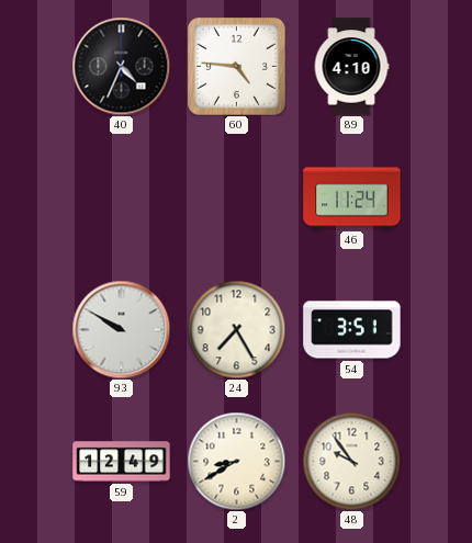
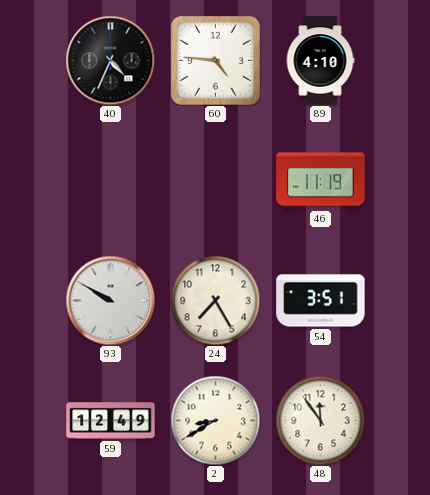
46: 11:24 -> 11:19
48: 9:54 -> 11:54
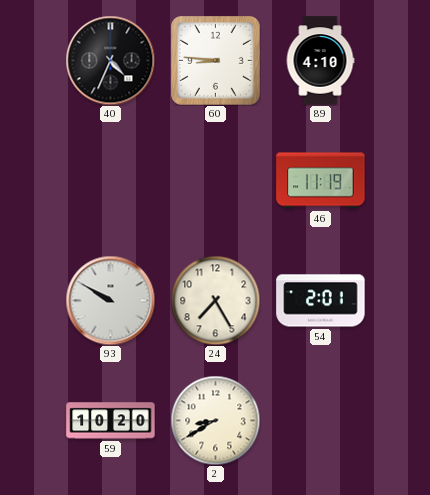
60: 4:46 -> 8:46
54: 3:51 -> 2:01
59: 12:49 -> 10:20
48: 11:54 -> none
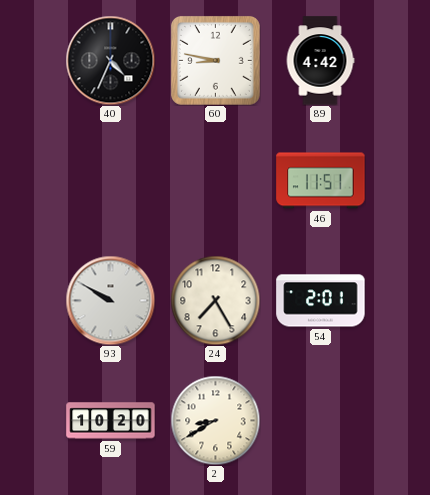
60: 8:46 -> 8:47
89: 4:10 -> 4:42
46: 11:19 -> 11:51
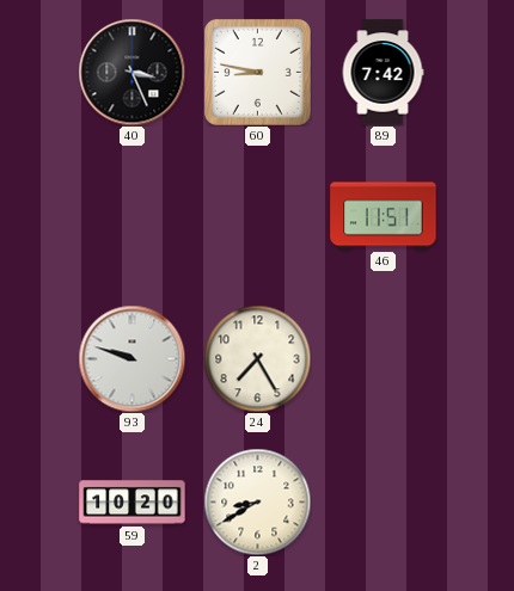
40: 4:34 -> 3:26
89: 4:42 -> 7:42
93: 9:50 -> 9:48
54: 2:01 -> none
